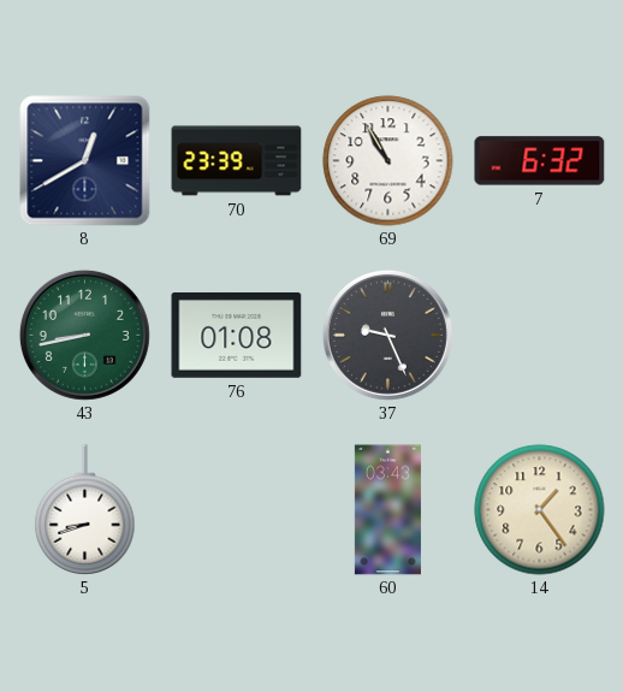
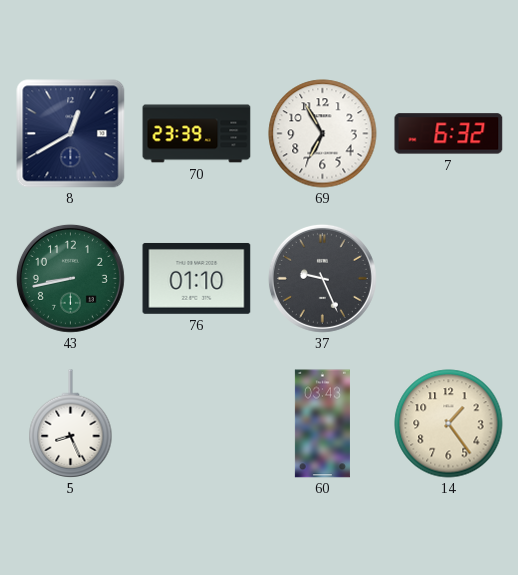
69: 10:55 -> 6:55
76: 01:08 -> 01:10
5: 8:42 -> 8:26
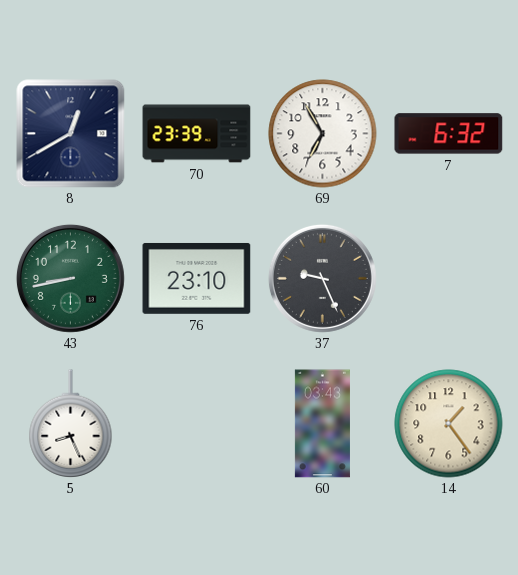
76: 01:10 -> 23:10
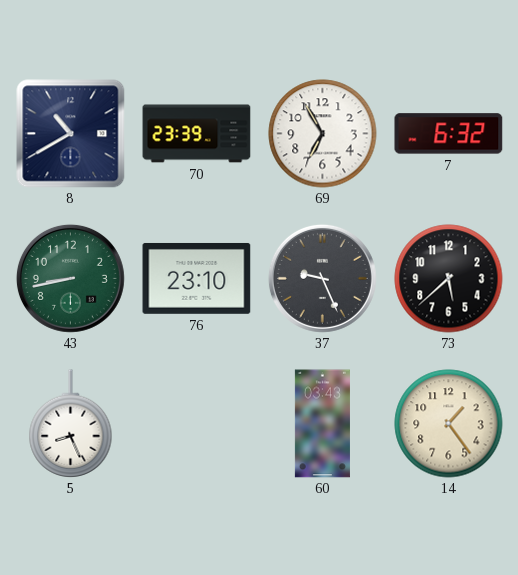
8: 12:40 -> 10:40
73: none -> 5:38
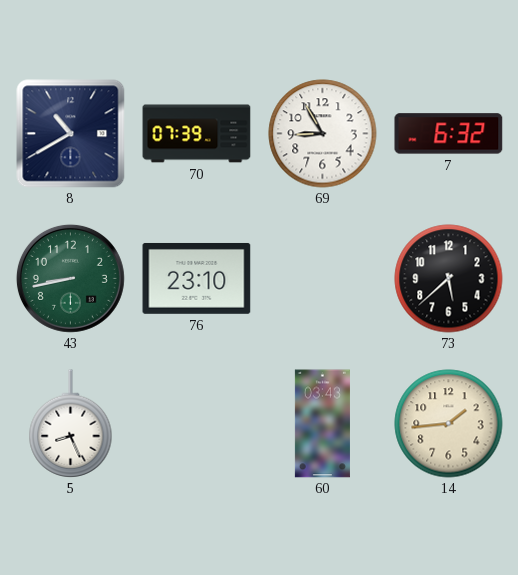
70: 23:39 -> 07:39
69: 6:55 -> 8:55
37: 9:26 -> none
14: 1:24 -> 1:44
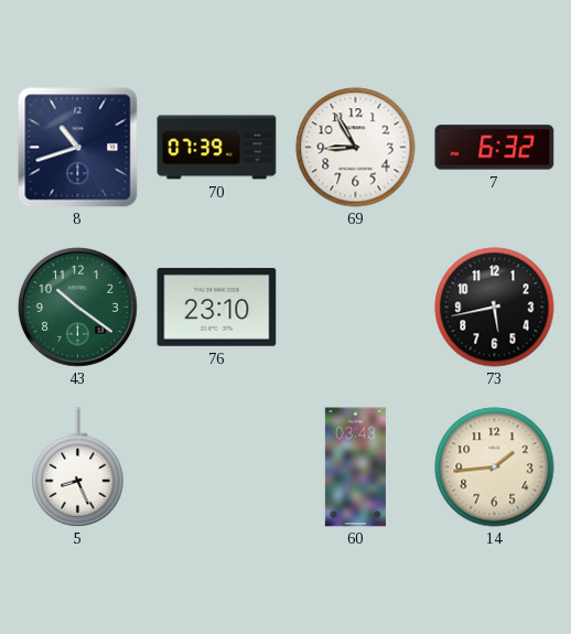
8: 10:40 -> 10:42
43: 8:43 -> 10:21
73: 5:38 -> 5:43
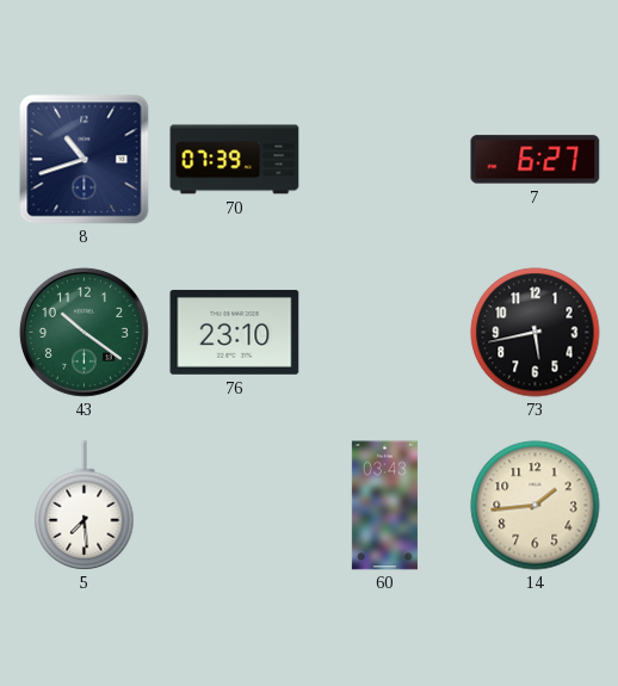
69: 8:55 -> none
7: 6:32 -> 6:27
5: 8:26 -> 7:29
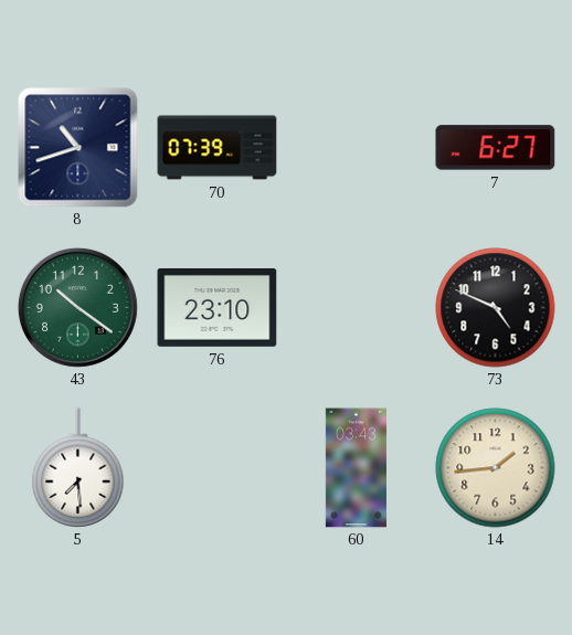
73: 5:43 -> 4:49
